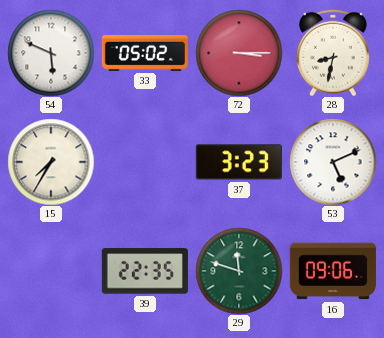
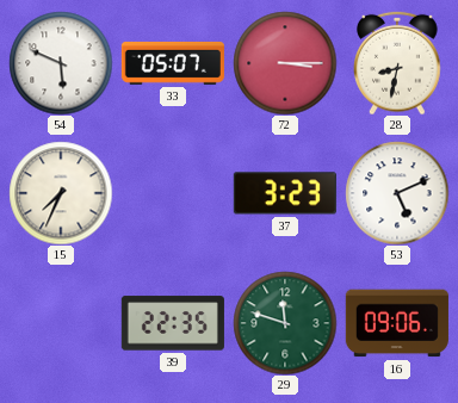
33: 05:02 -> 05:07
15: 7:35 -> 7:34
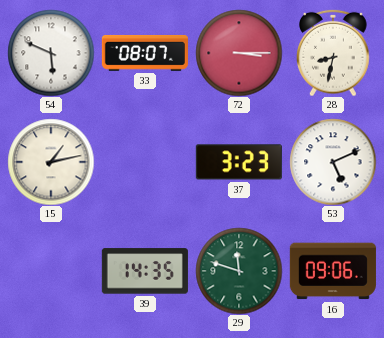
33: 05:07 -> 08:07
15: 7:34 -> 1:13
39: 22:35 -> 14:35
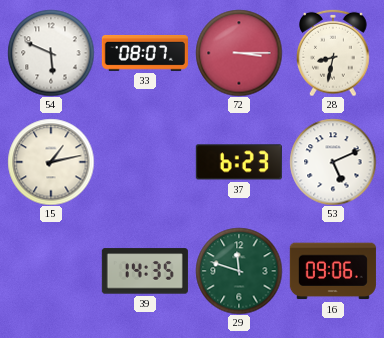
37: 3:23 -> 6:23
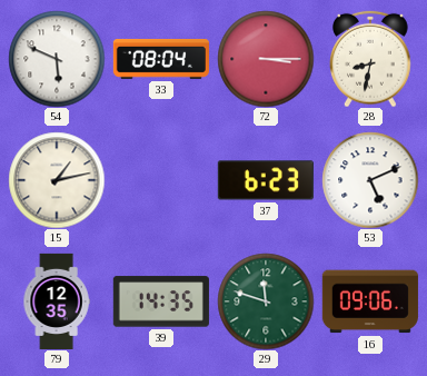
33: 08:07 -> 08:04
79: none -> 12:35
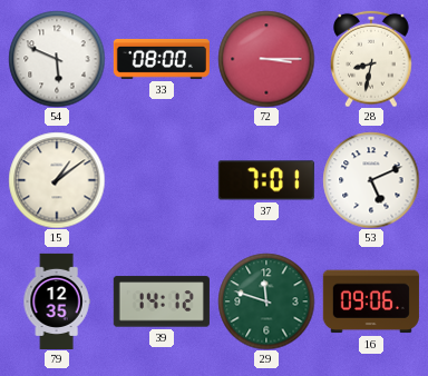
33: 08:04 -> 08:00
15: 1:13 -> 1:09
37: 6:23 -> 7:01
39: 14:35 -> 14:12
